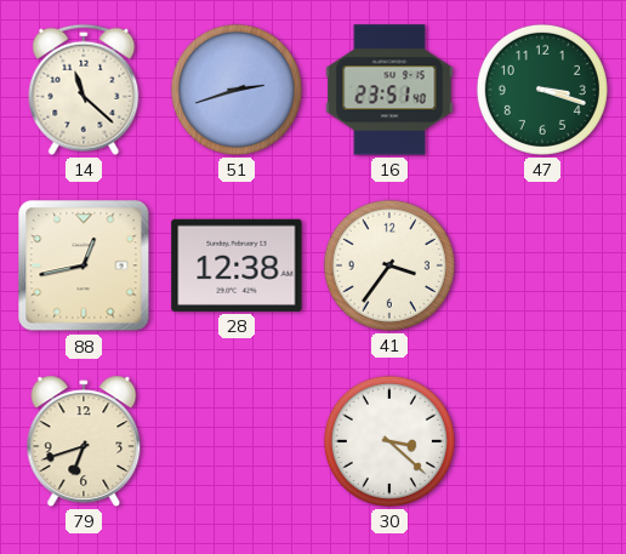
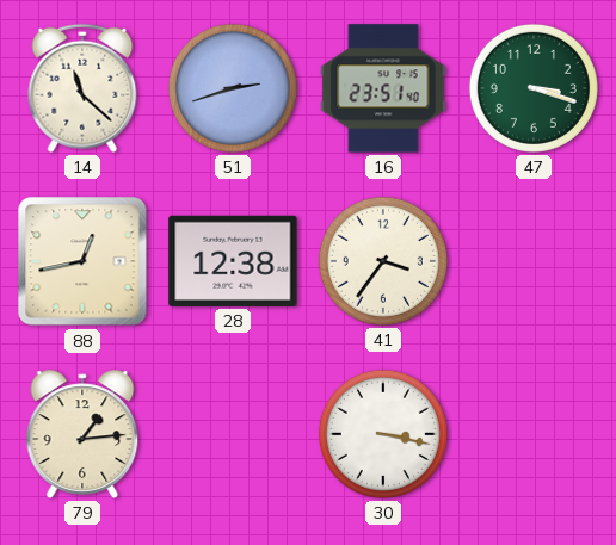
79: 6:42 -> 1:14
30: 3:22 -> 3:17
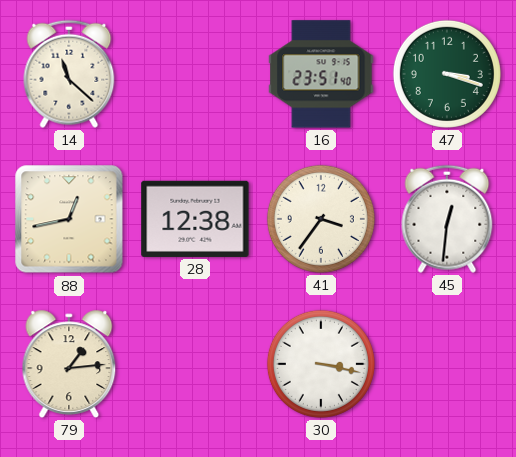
51: 2:42 -> none
45: none -> 12:31
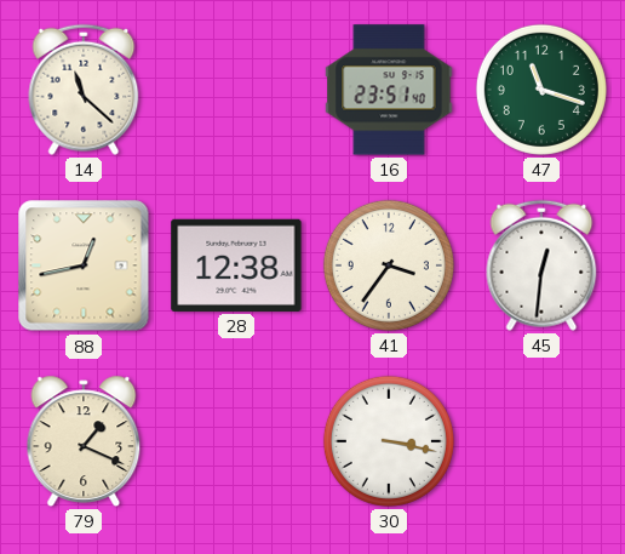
47: 3:18 -> 11:18
79: 1:14 -> 1:19
